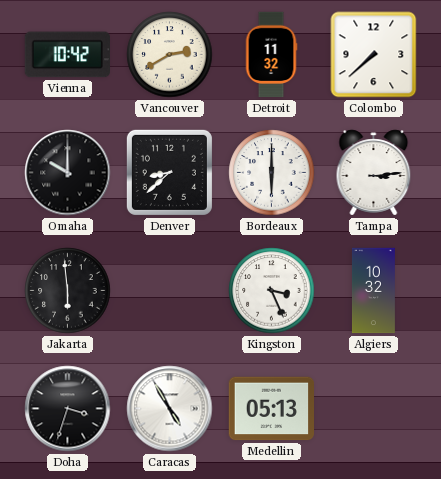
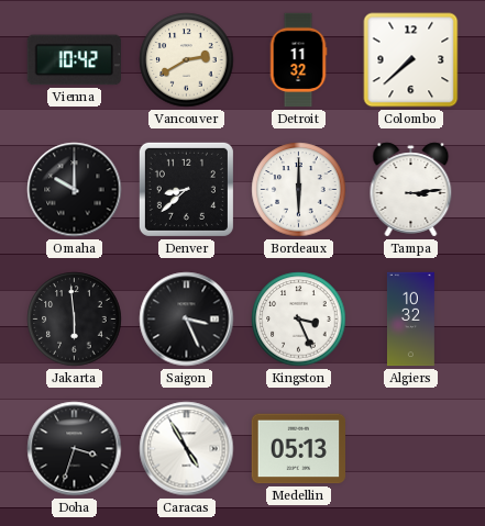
Saigon: none -> 3:26
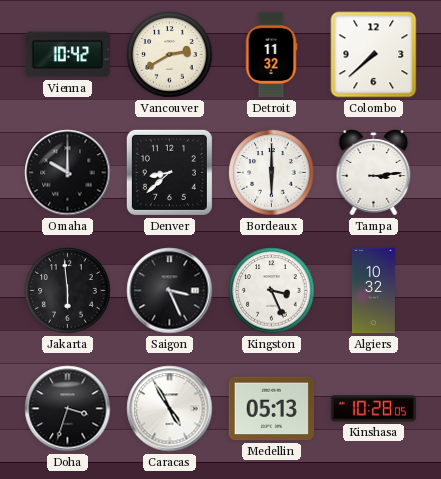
Kinshasa: none -> 10:28
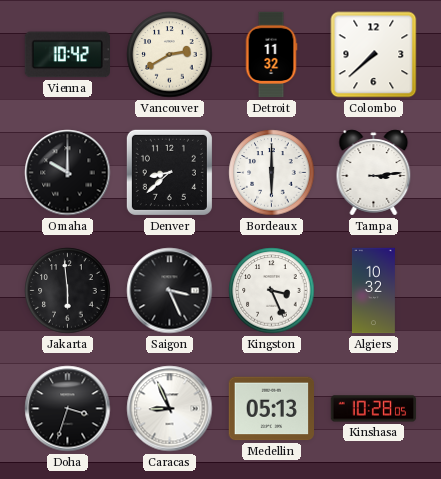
Caracas: 4:55 -> 8:56
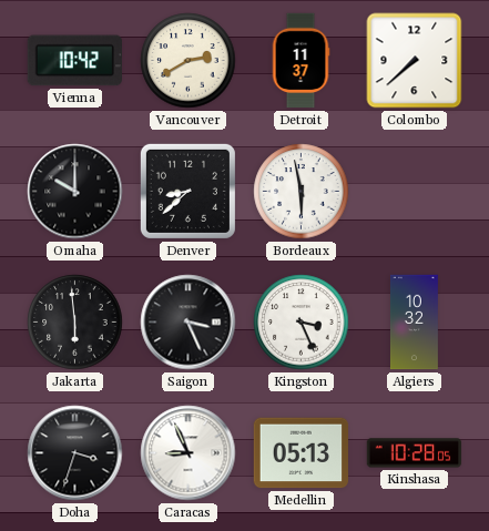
Detroit: 11:32 -> 11:37
Bordeaux: 6:00 -> 5:58
Tampa: 3:14 -> none
